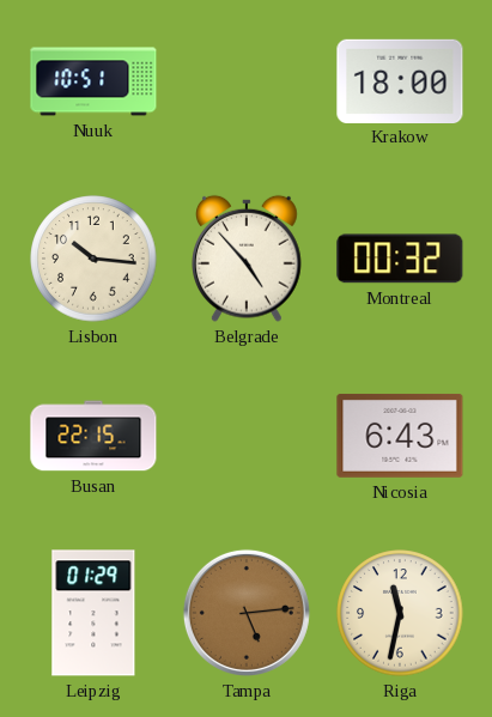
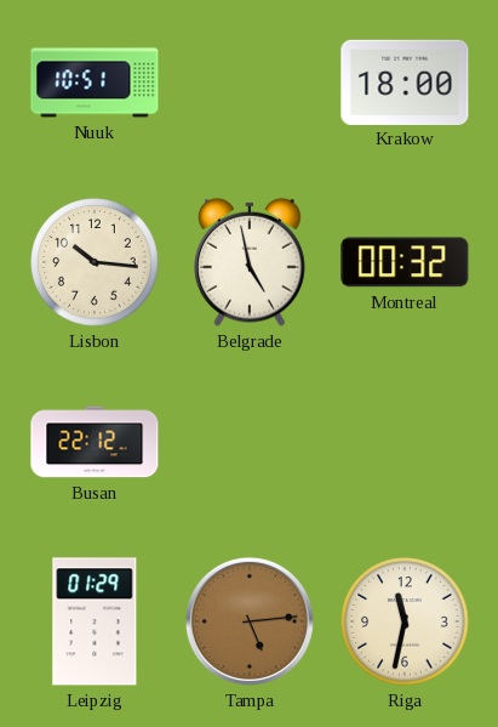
Belgrade: 4:53 -> 4:58
Busan: 22:15 -> 22:12
Nicosia: 6:43 -> none
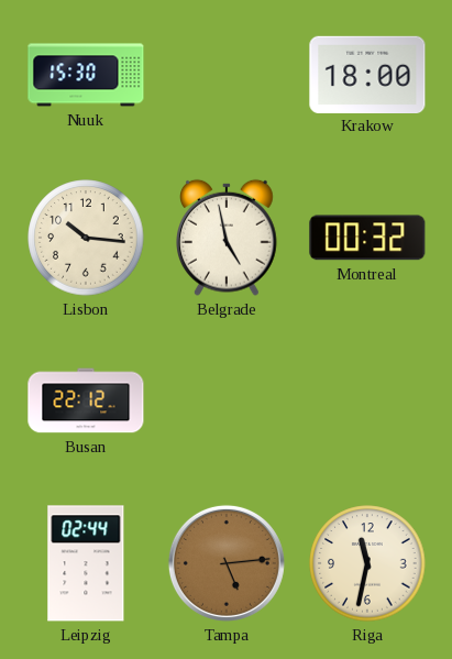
Nuuk: 10:51 -> 15:30
Leipzig: 01:29 -> 02:44
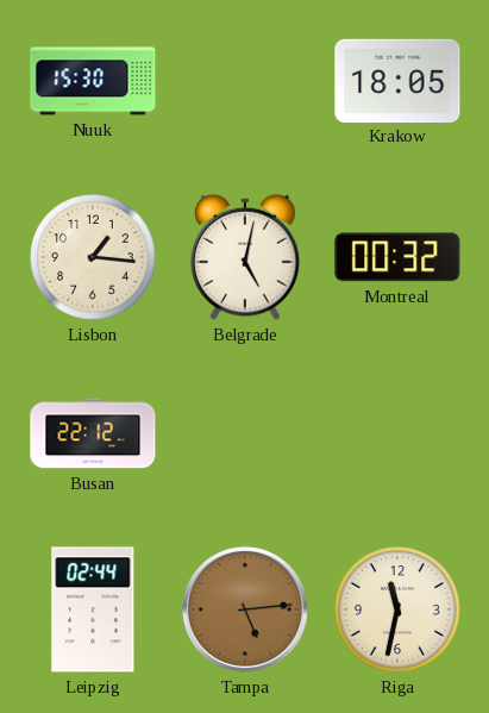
Krakow: 18:00 -> 18:05
Lisbon: 10:16 -> 1:16
Belgrade: 4:58 -> 5:02
